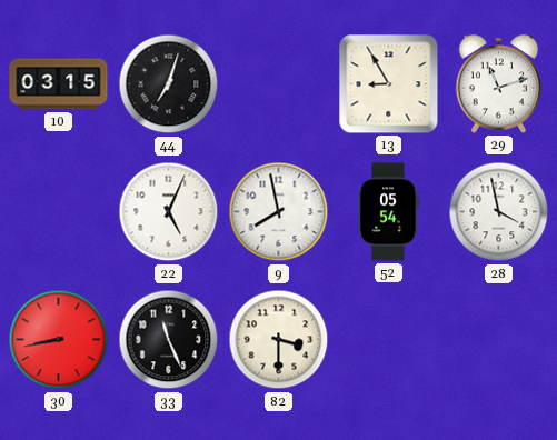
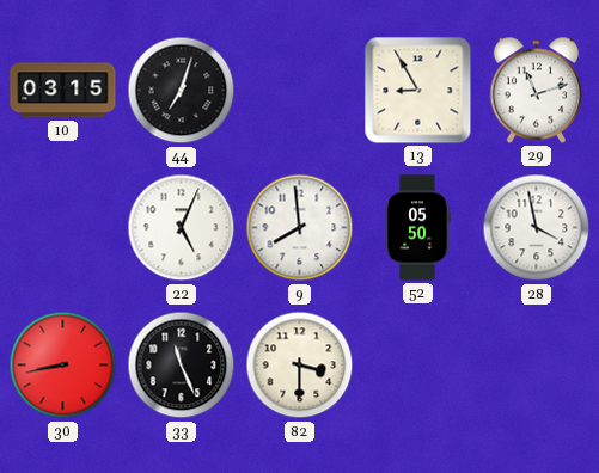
9: 7:58 -> 7:59
52: 05:54 -> 05:50
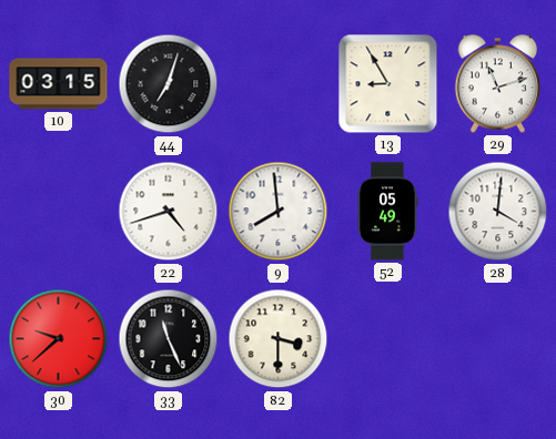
22: 5:04 -> 4:42
52: 05:50 -> 05:49
28: 3:58 -> 4:01
30: 8:43 -> 9:38
